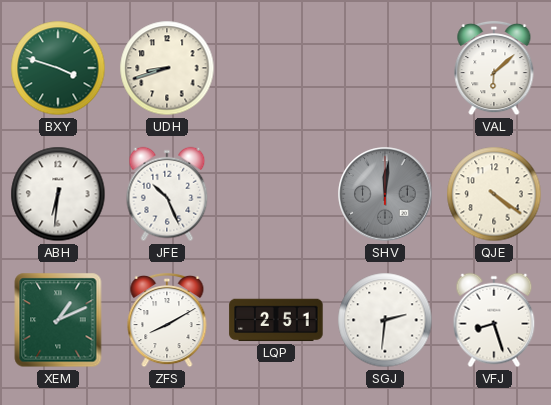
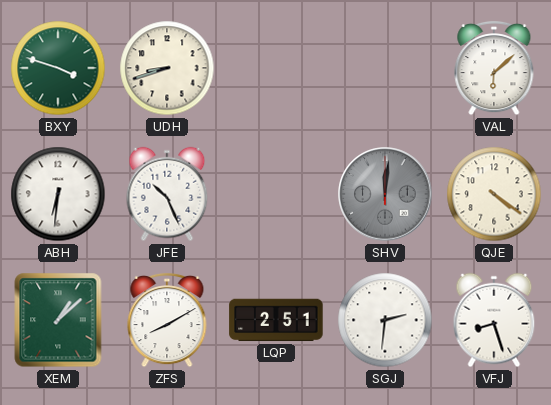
XEM: 1:11 -> 1:08
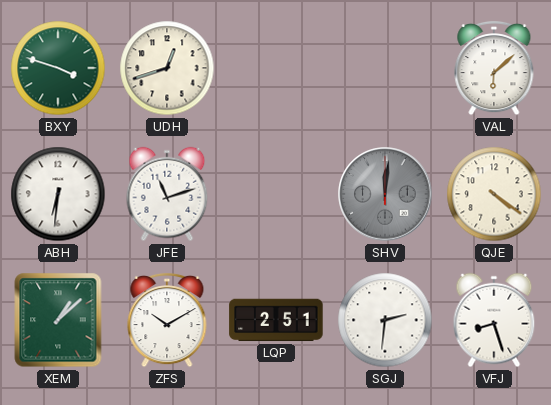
UDH: 8:42 -> 12:42
JFE: 10:26 -> 11:12
ZFS: 8:10 -> 10:10
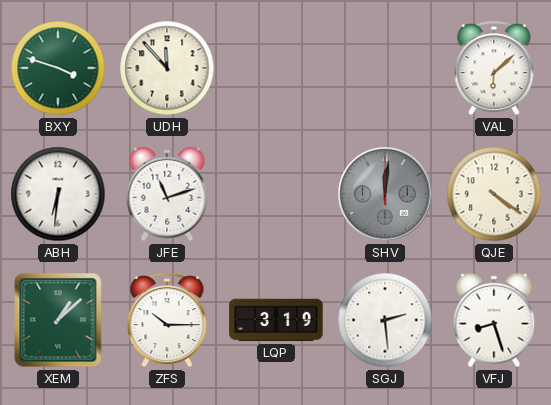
UDH: 12:42 -> 11:53
ZFS: 10:10 -> 10:15
LQP: 2:51 -> 3:19
SGJ: 2:31 -> 2:29
